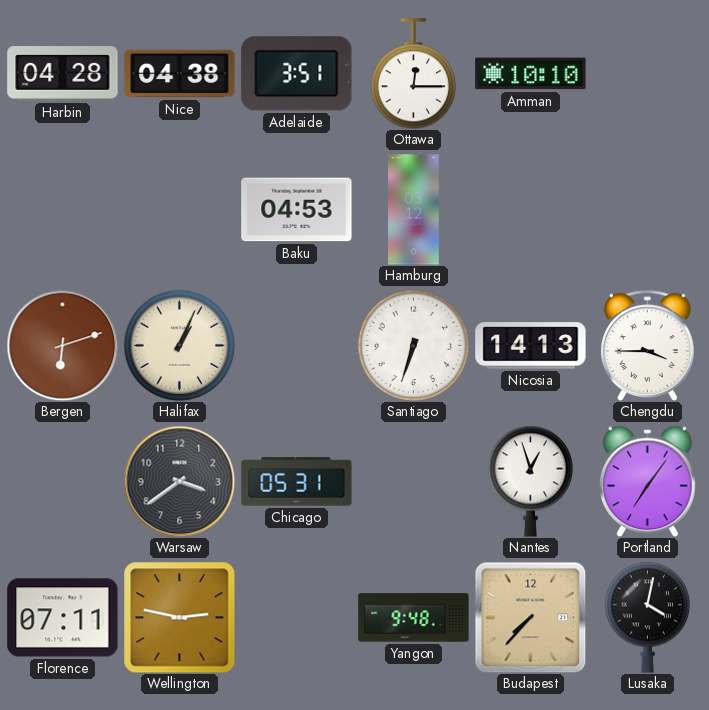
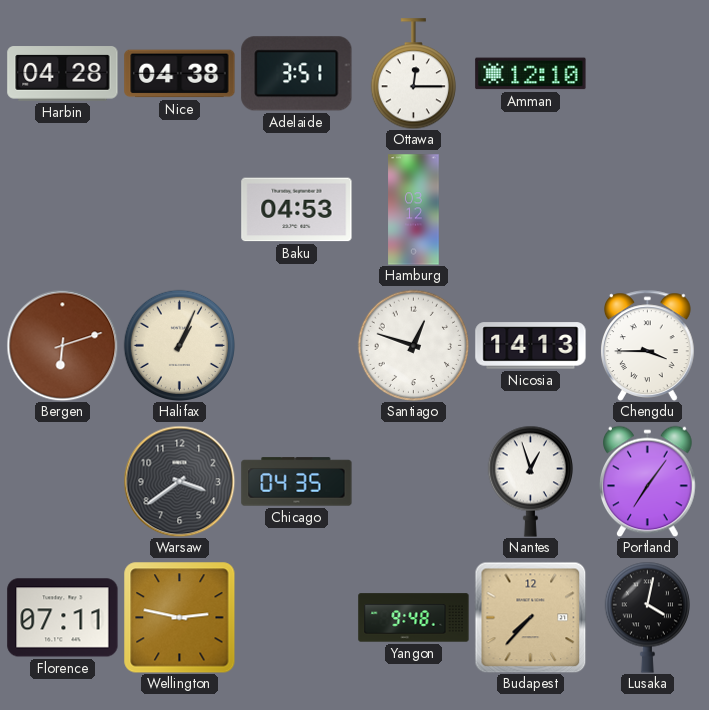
Amman: 10:10 -> 12:10
Santiago: 6:33 -> 12:48
Chicago: 05:31 -> 04:35
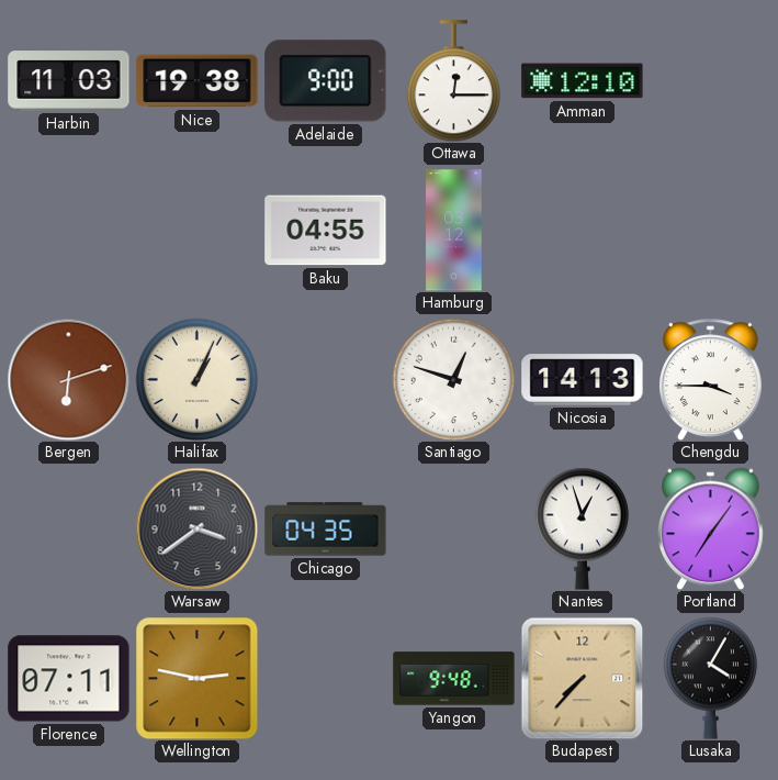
Harbin: 04:28 -> 11:03
Nice: 04:38 -> 19:38
Adelaide: 3:51 -> 9:00
Baku: 04:53 -> 04:55
Lusaka: 4:02 -> 4:05
